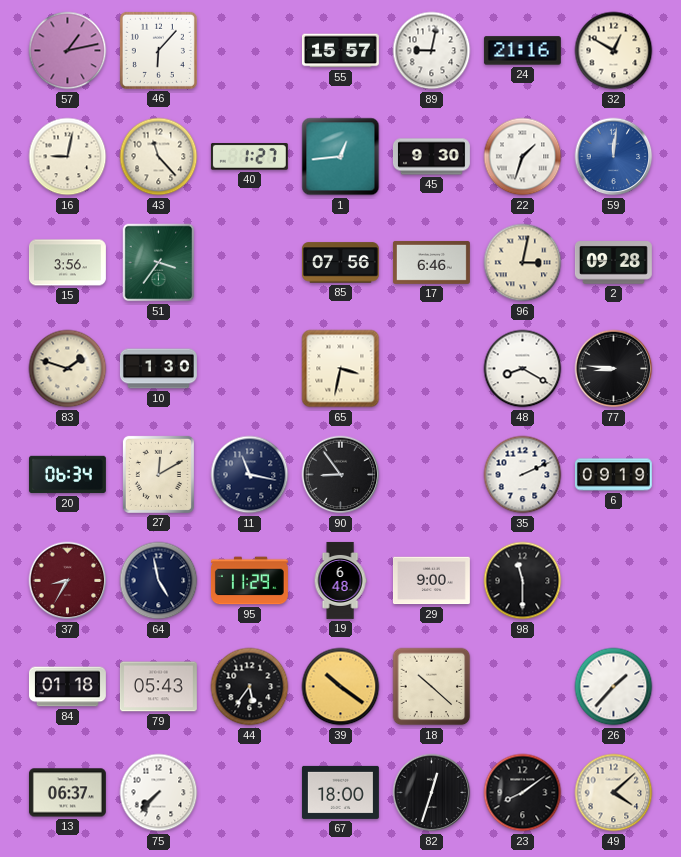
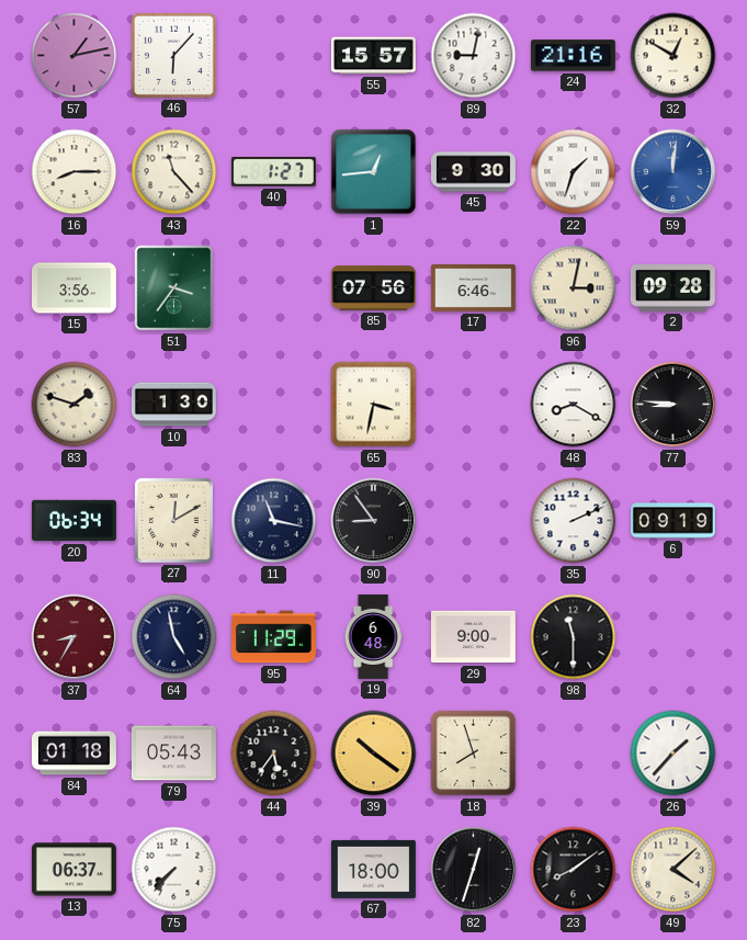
16: 9:02 -> 8:15
18: 10:22 -> 7:57
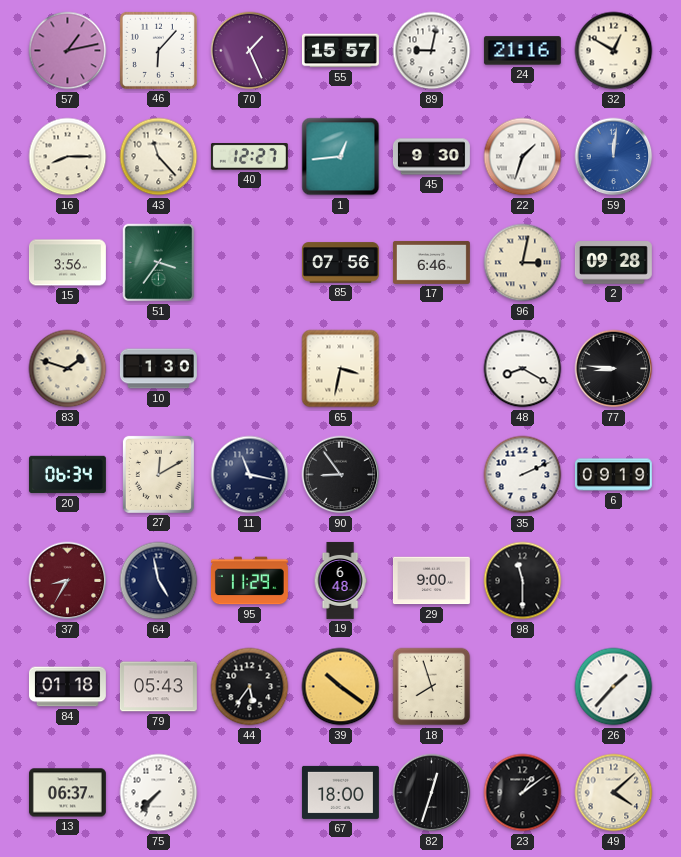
70: none -> 1:26
40: 1:27 -> 12:27
23: 8:09 -> 1:09
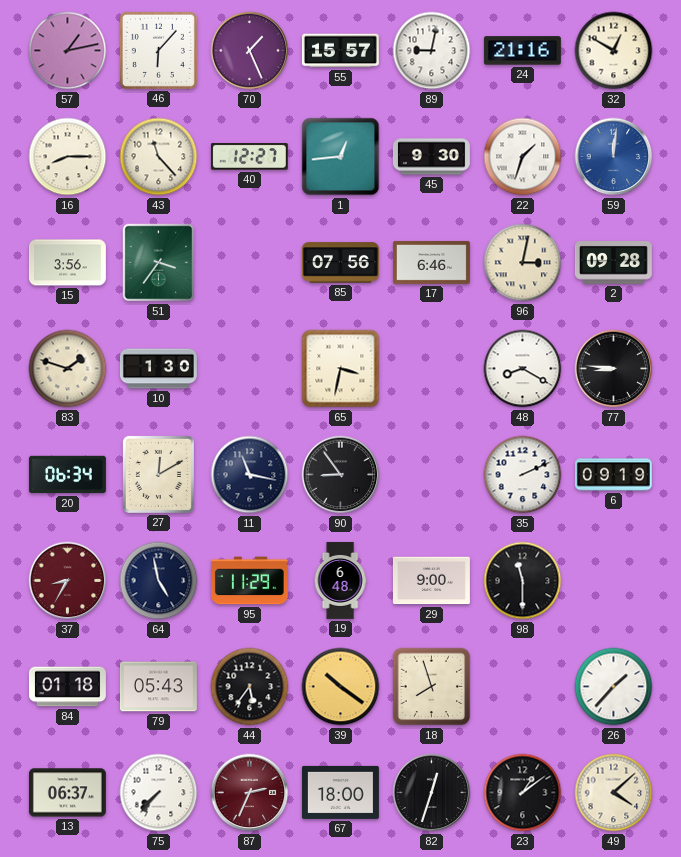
87: none -> 2:34
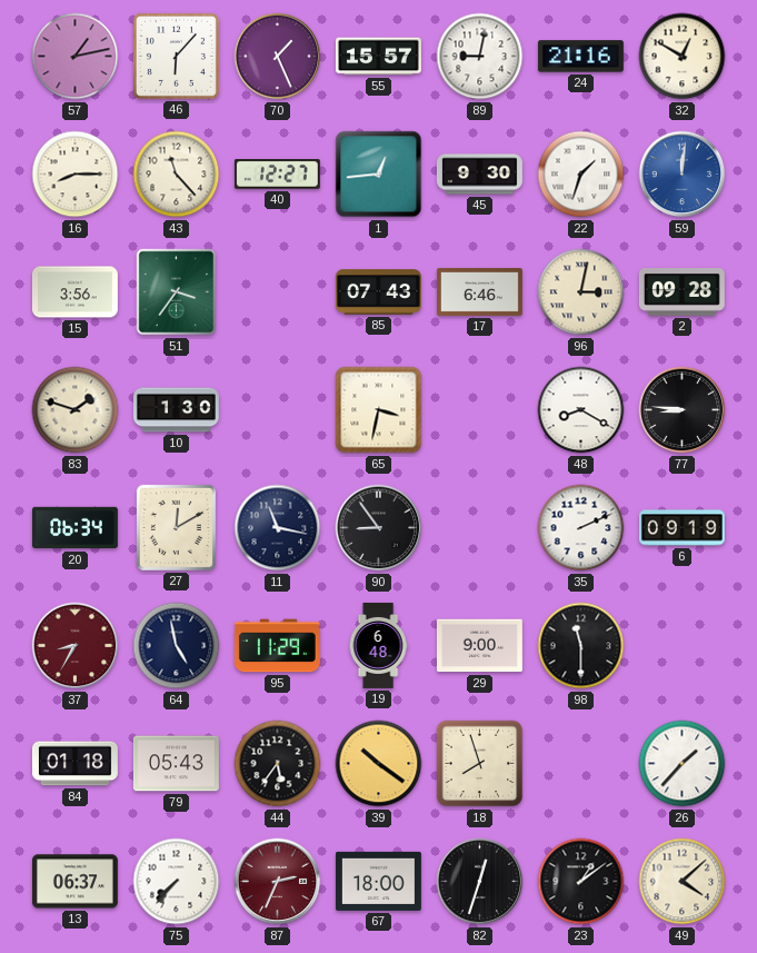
85: 07:56 -> 07:43
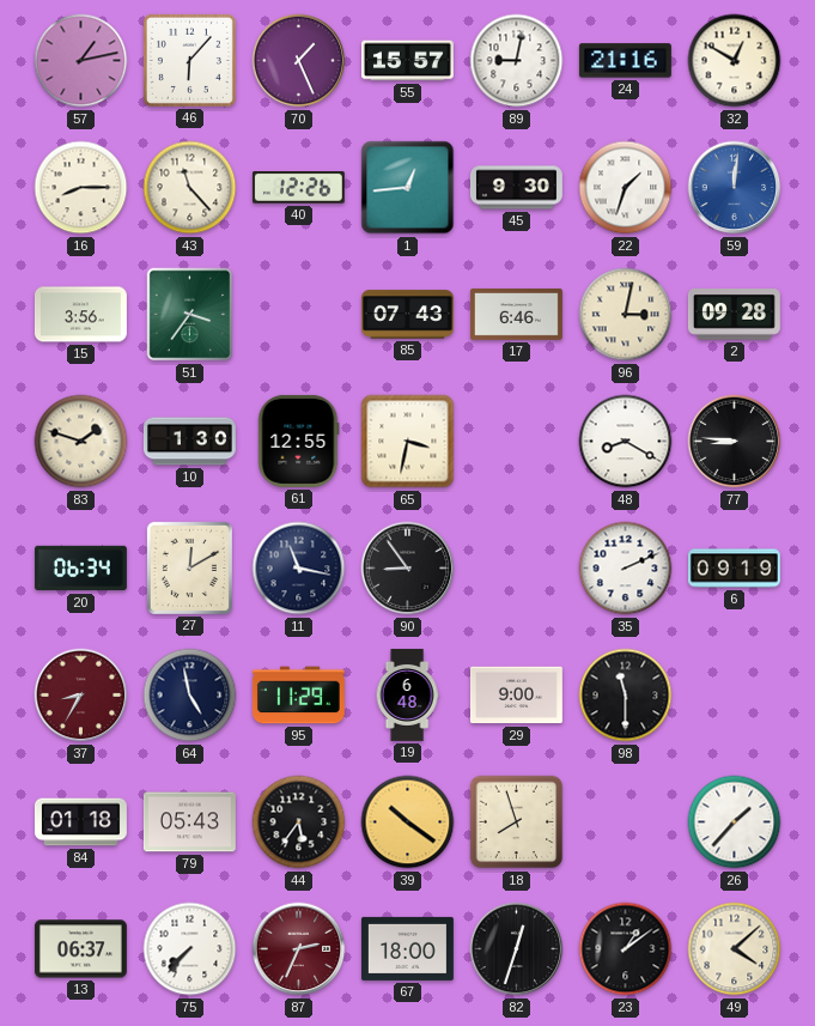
40: 12:27 -> 12:26
61: none -> 12:55
